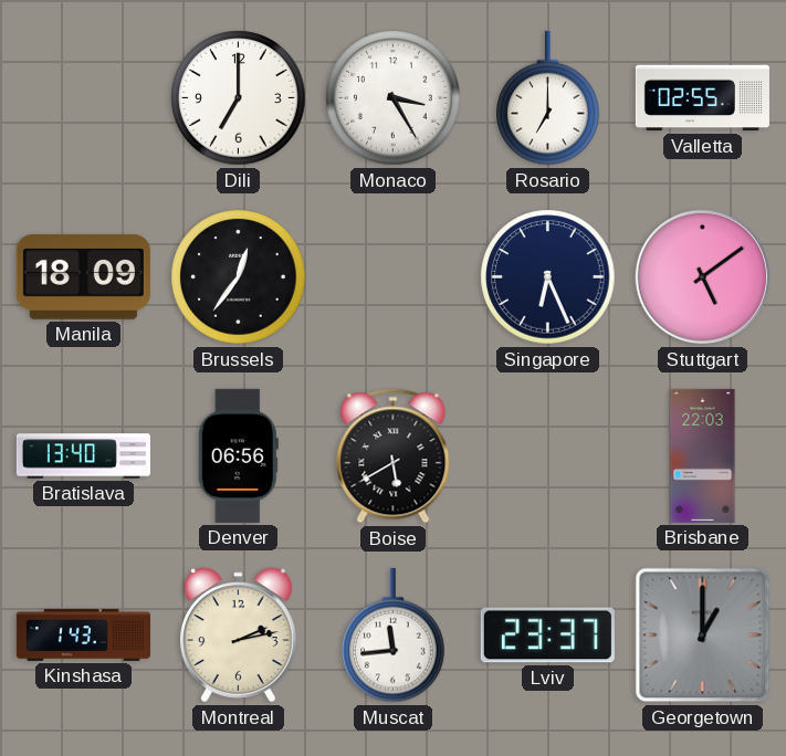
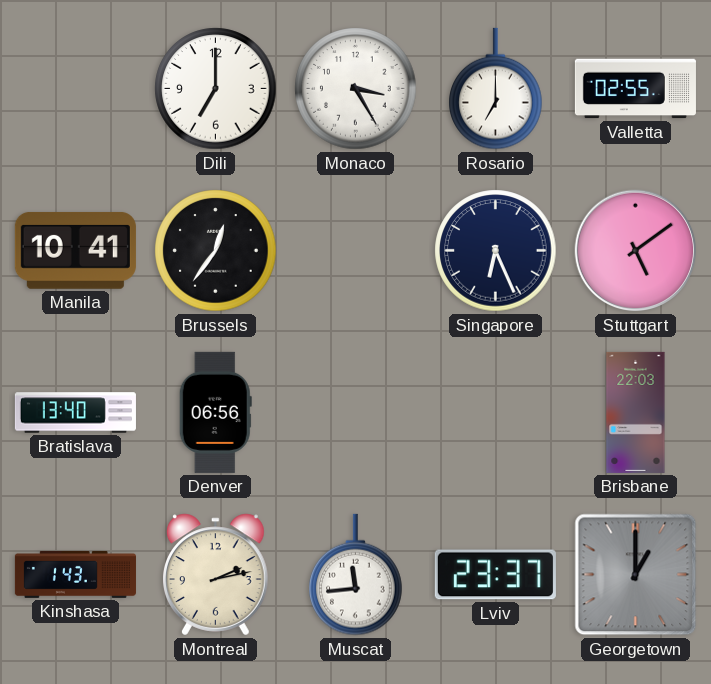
Manila: 18:09 -> 10:41
Boise: 5:40 -> none
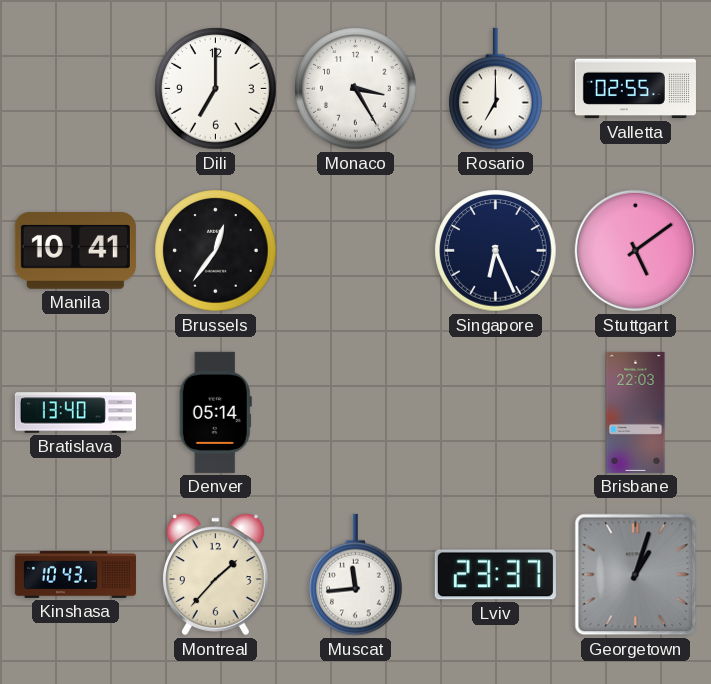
Denver: 06:56 -> 05:14
Kinshasa: 1:43 -> 10:43
Montreal: 2:13 -> 1:37
Georgetown: 1:00 -> 1:03
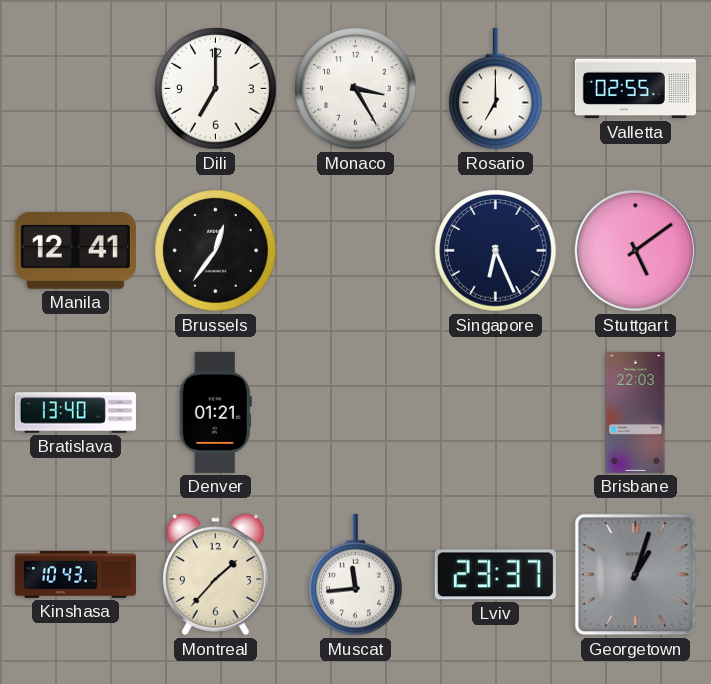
Manila: 10:41 -> 12:41
Denver: 05:14 -> 01:21
